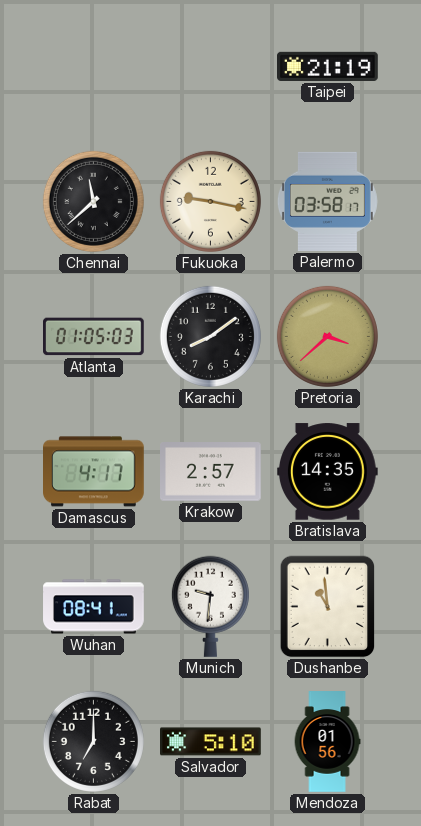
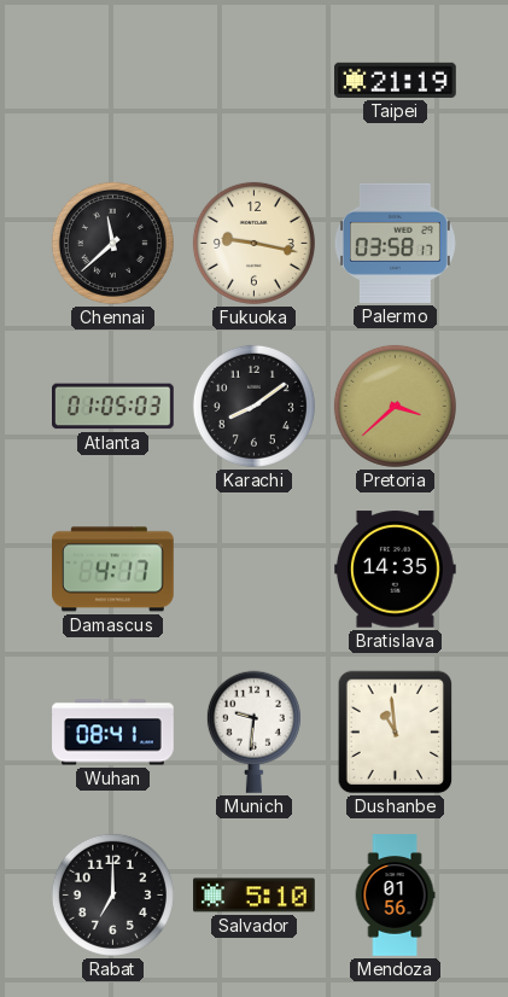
Krakow: 2:57 -> none
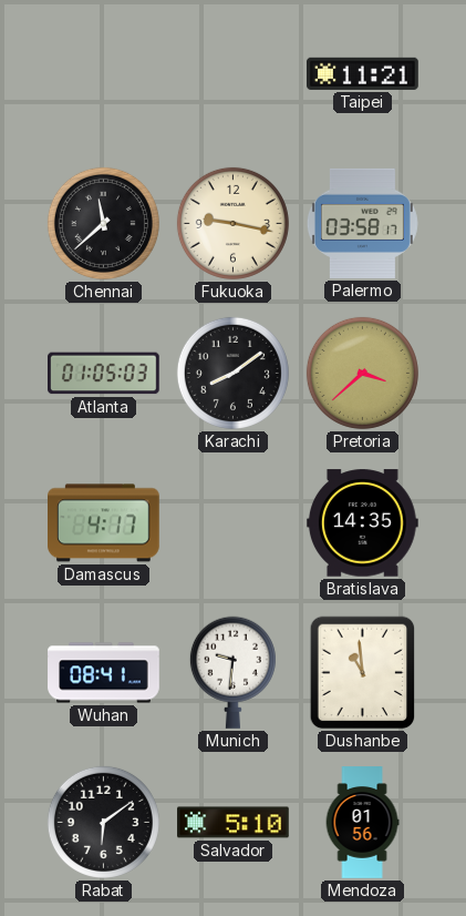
Taipei: 21:19 -> 11:21
Rabat: 7:00 -> 6:09
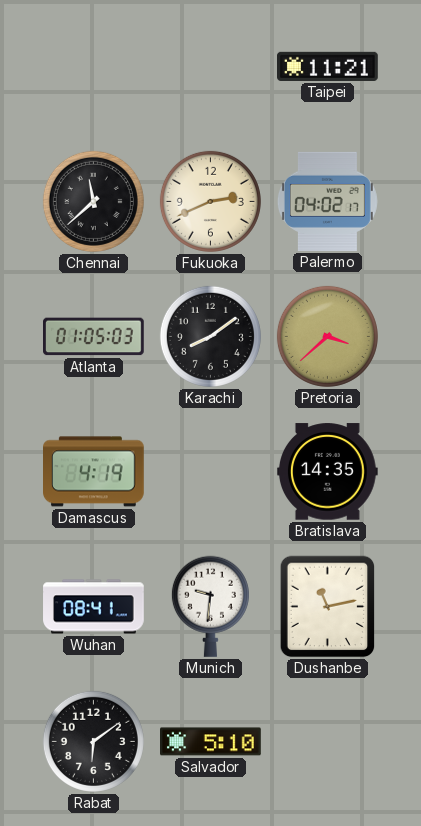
Fukuoka: 9:17 -> 2:41
Palermo: 03:58 -> 04:02
Damascus: 4:17 -> 4:19
Dushanbe: 10:59 -> 11:13
Mendoza: 01:56 -> none
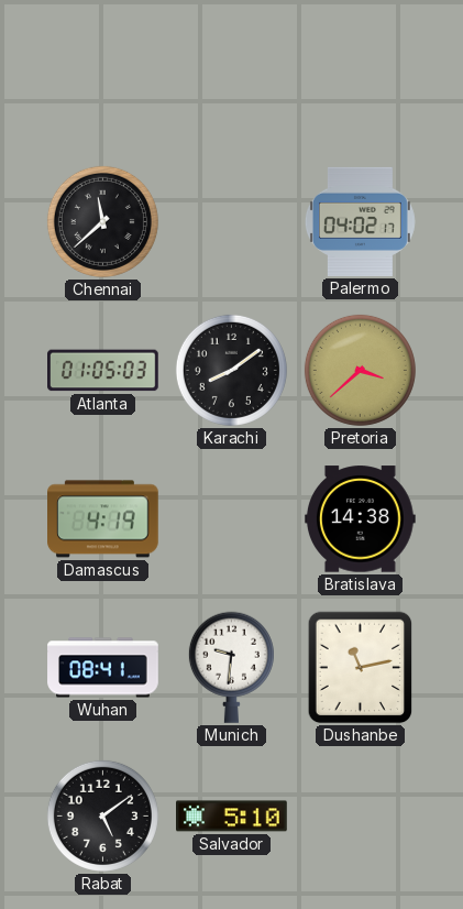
Taipei: 11:21 -> none
Fukuoka: 2:41 -> none
Bratislava: 14:35 -> 14:38
Rabat: 6:09 -> 5:09
